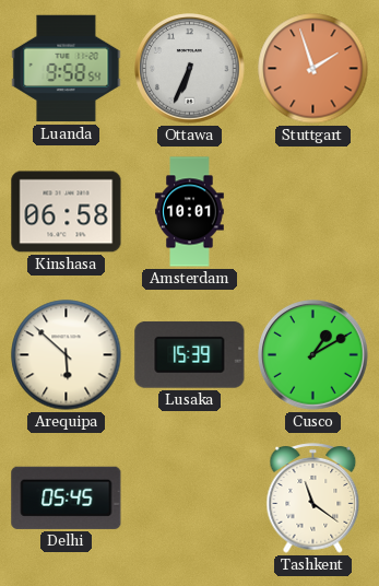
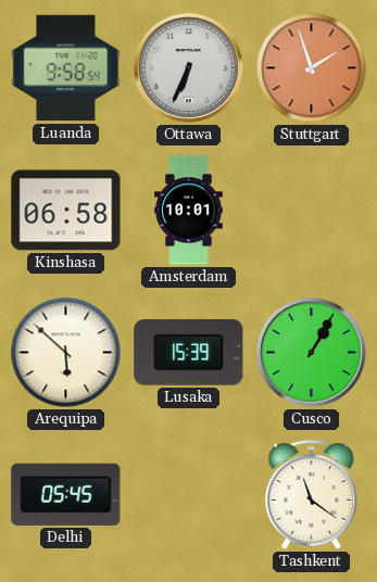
Cusco: 1:10 -> 1:05
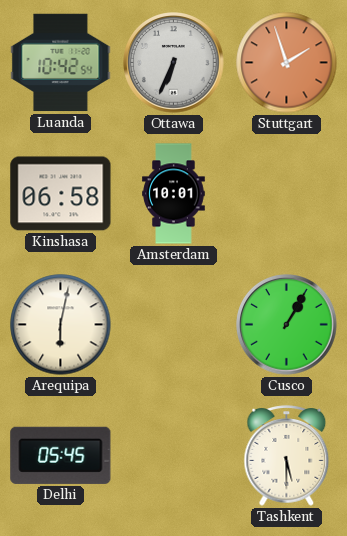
Luanda: 9:58 -> 10:42
Arequipa: 5:52 -> 6:02
Lusaka: 15:39 -> none
Tashkent: 11:21 -> 5:30
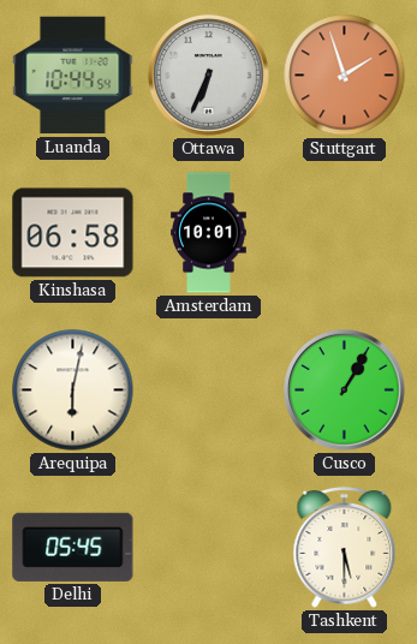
Luanda: 10:42 -> 10:44
